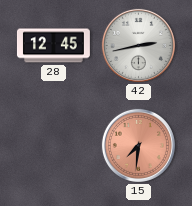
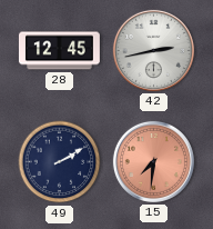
49: none -> 2:10
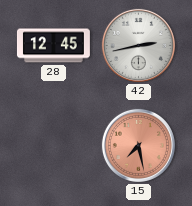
49: 2:10 -> none
15: 7:31 -> 7:28
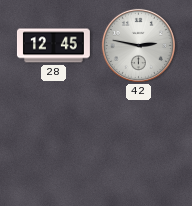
42: 2:43 -> 2:47
15: 7:28 -> none
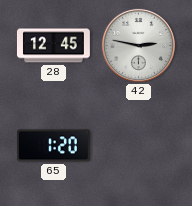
65: none -> 1:20
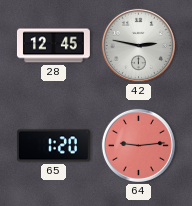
64: none -> 9:14
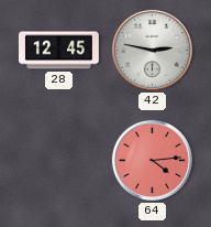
65: 1:20 -> none
64: 9:14 -> 4:14
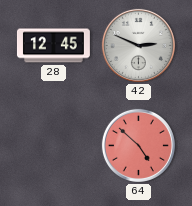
42: 2:47 -> 2:49
64: 4:14 -> 4:52
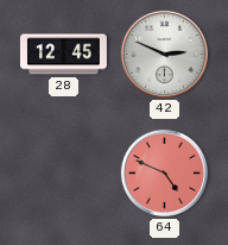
64: 4:52 -> 4:49
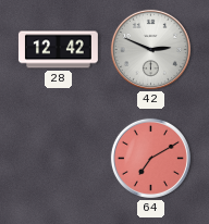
28: 12:45 -> 12:42
64: 4:49 -> 7:10
